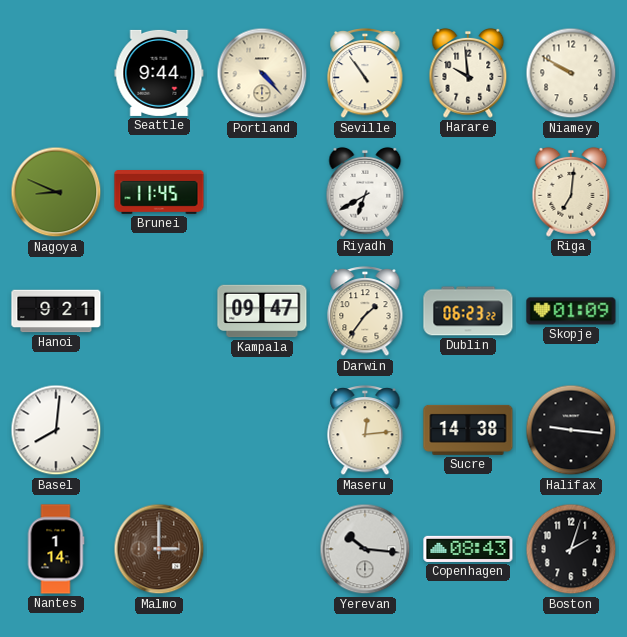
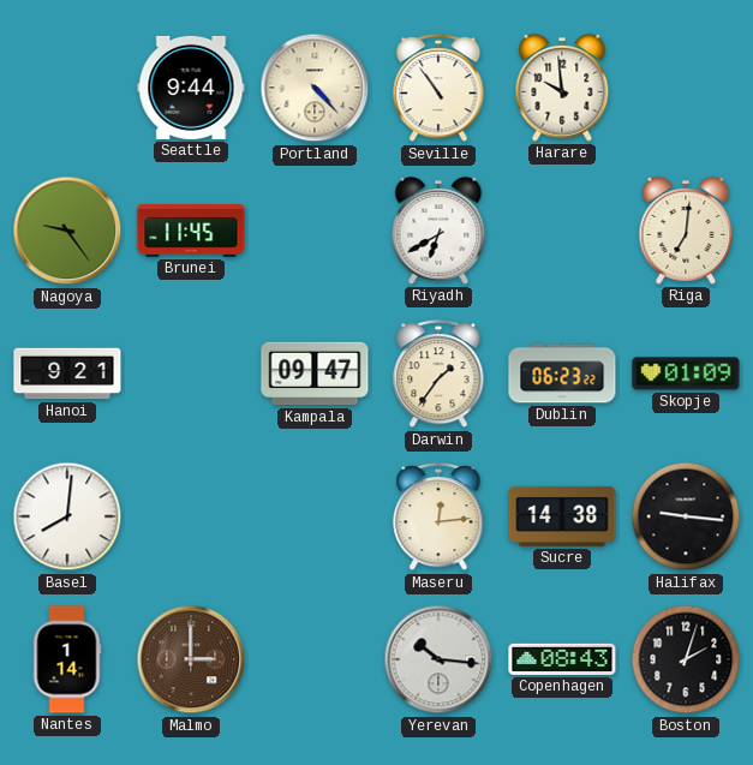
Niamey: 9:50 -> none
Nagoya: 8:49 -> 9:24
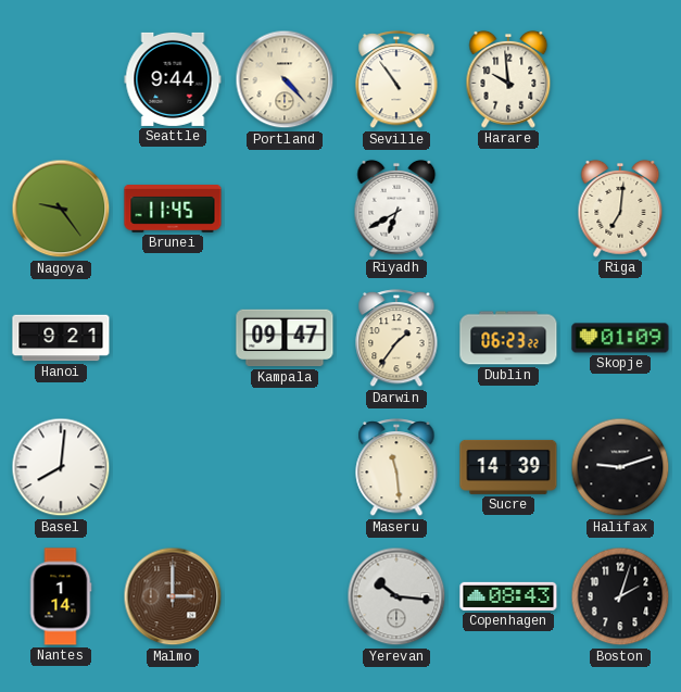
Maseru: 12:14 -> 11:29
Sucre: 14:38 -> 14:39
Halifax: 9:16 -> 9:12
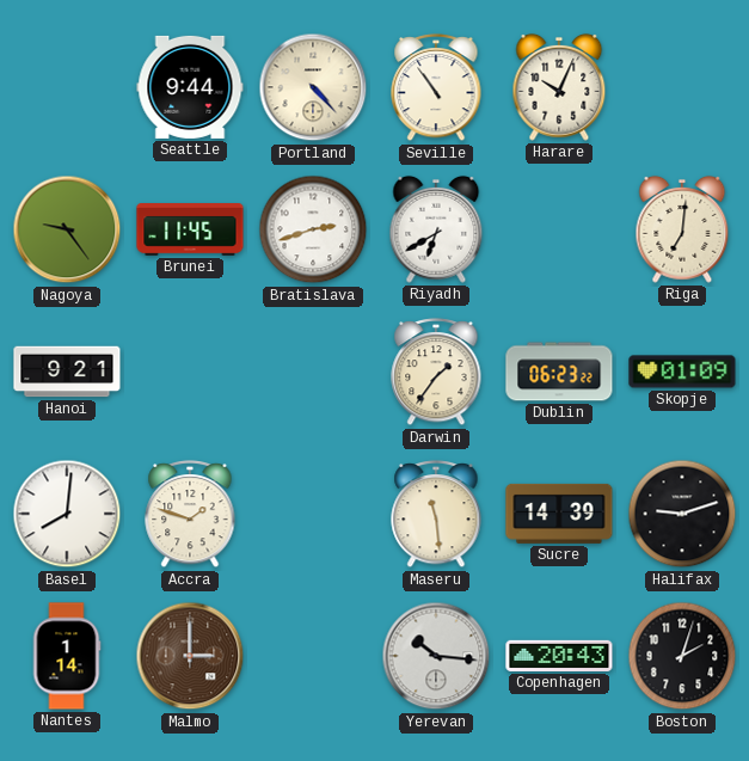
Harare: 9:59 -> 10:04
Bratislava: none -> 2:42
Kampala: 09:47 -> none
Accra: none -> 1:48
Copenhagen: 08:43 -> 20:43
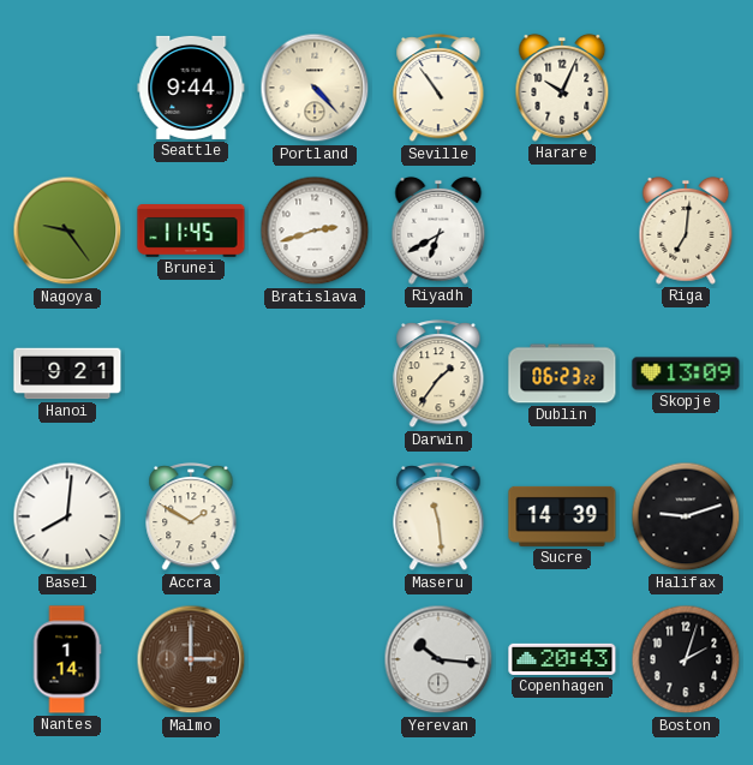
Skopje: 01:09 -> 13:09
Accra: 1:48 -> 1:50
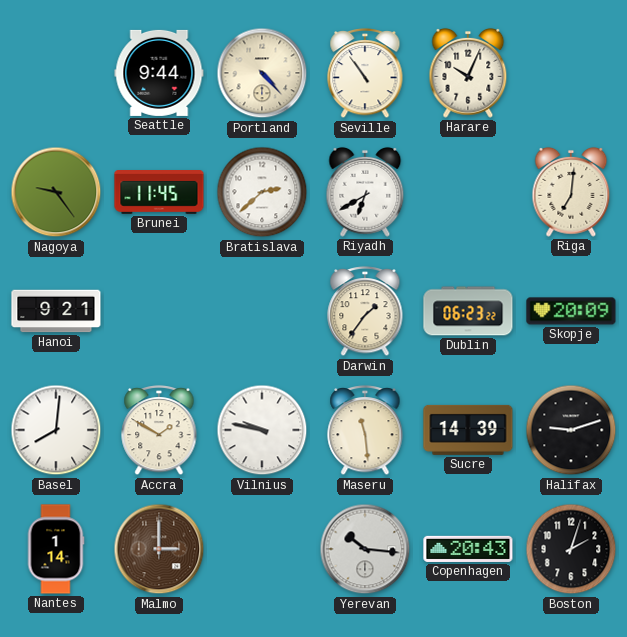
Bratislava: 2:42 -> 2:38
Skopje: 13:09 -> 20:09
Vilnius: none -> 9:47
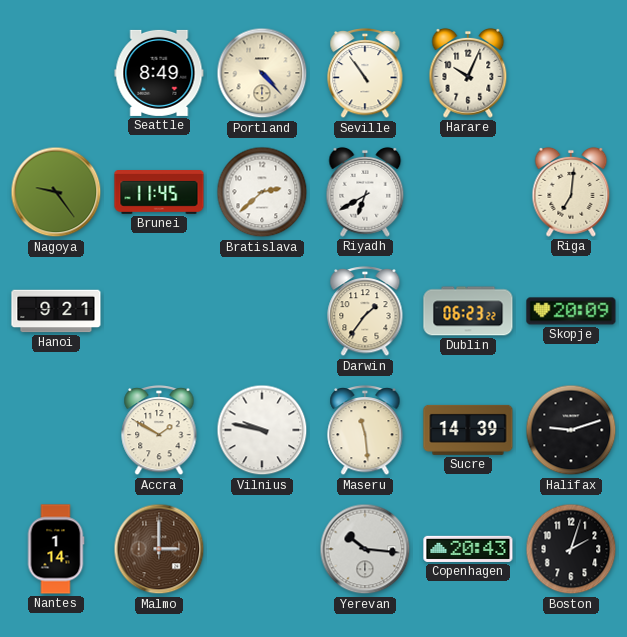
Seattle: 9:44 -> 8:49
Basel: 8:01 -> none
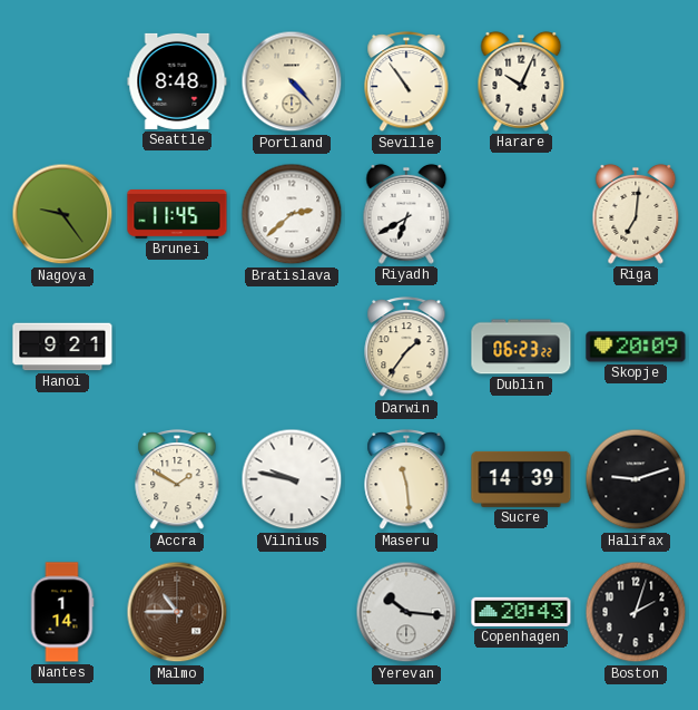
Seattle: 8:49 -> 8:48
Malmo: 3:00 -> 10:45
